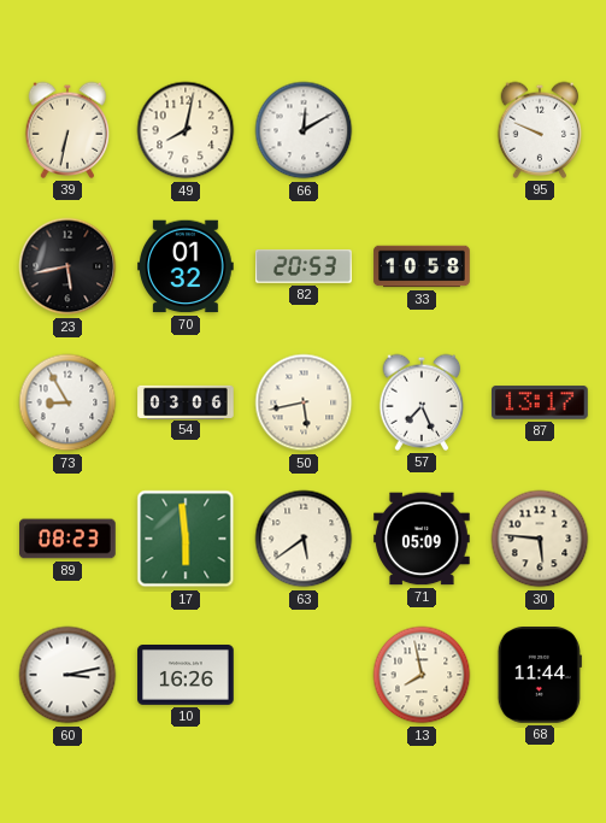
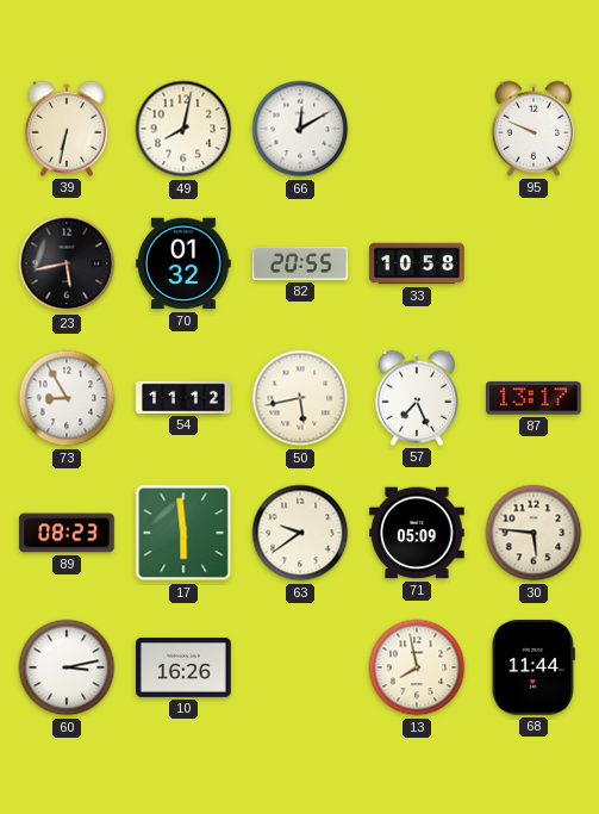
82: 20:53 -> 20:55
54: 03:06 -> 11:12
63: 5:39 -> 9:39
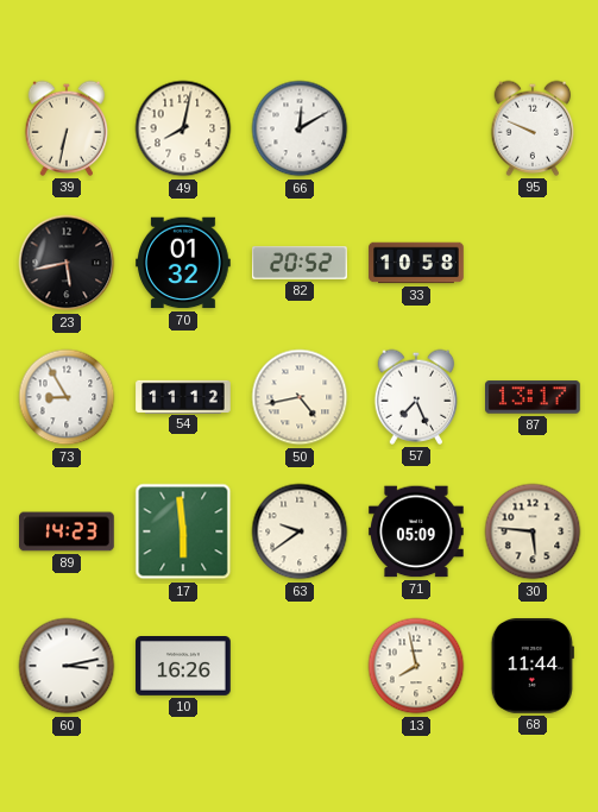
82: 20:55 -> 20:52
50: 5:43 -> 4:43
89: 08:23 -> 14:23
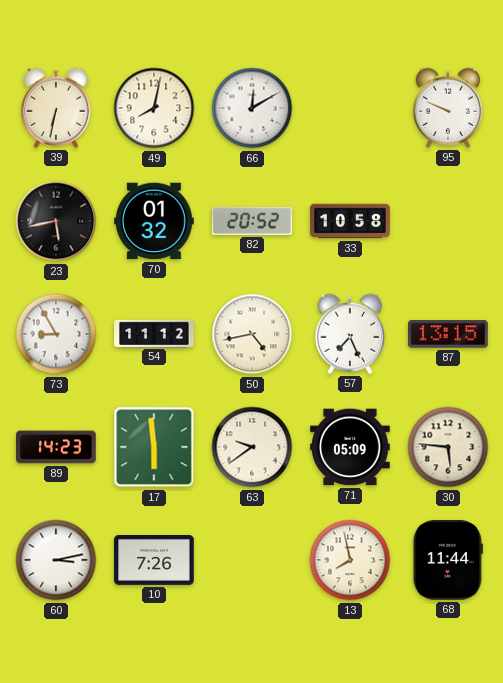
87: 13:17 -> 13:15
10: 16:26 -> 7:26
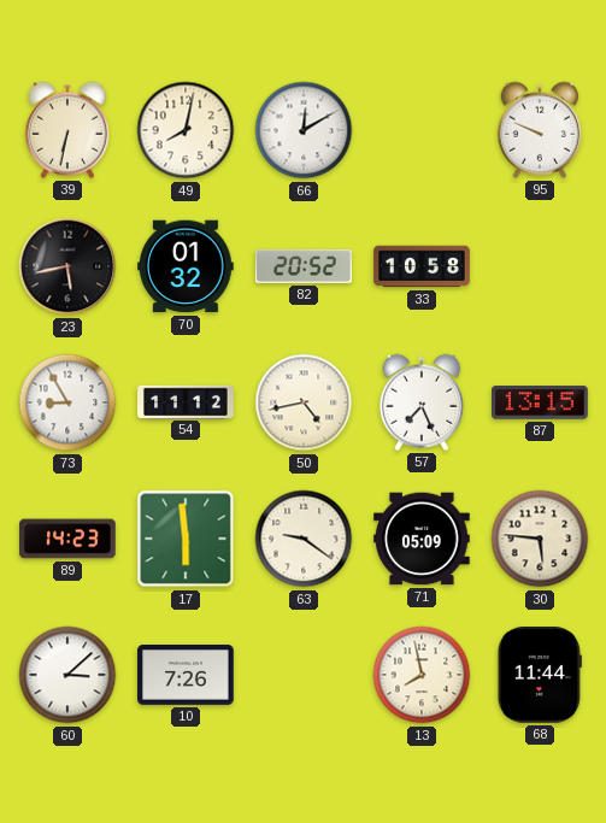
63: 9:39 -> 9:21
60: 3:13 -> 3:08
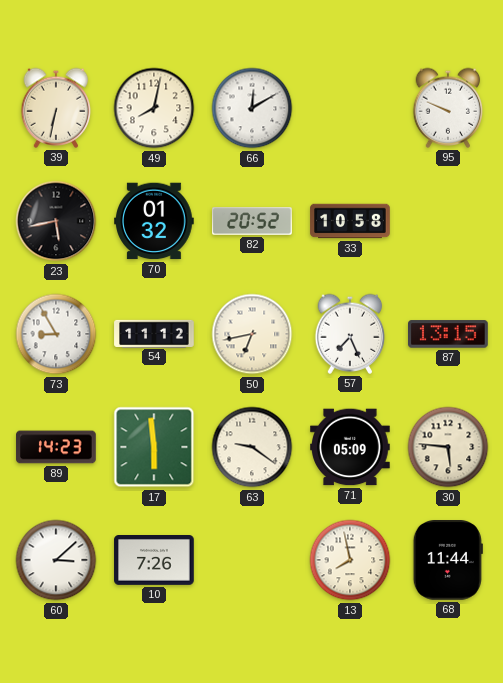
50: 4:43 -> 6:43
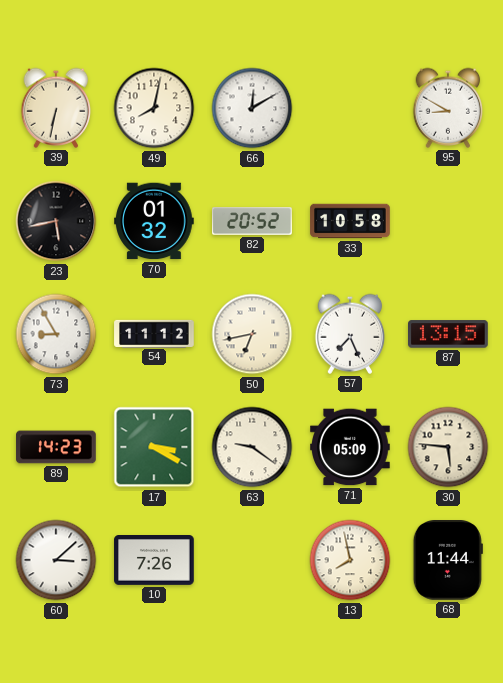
95: 9:49 -> 8:50
17: 5:59 -> 3:20
